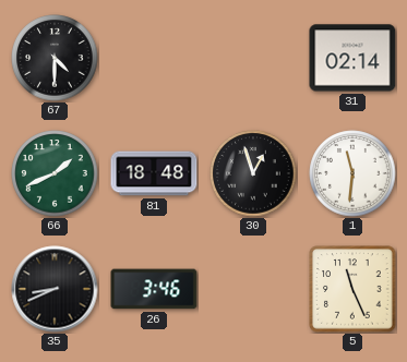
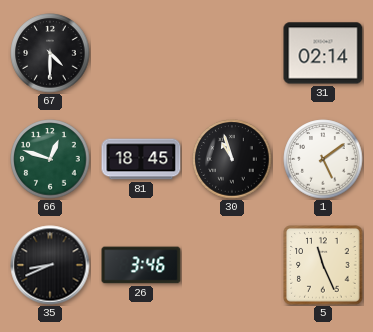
66: 1:41 -> 12:48
81: 18:48 -> 18:45
30: 12:57 -> 10:57
1: 11:31 -> 5:09
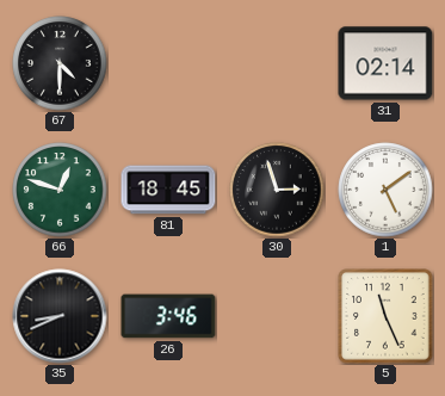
30: 10:57 -> 2:57
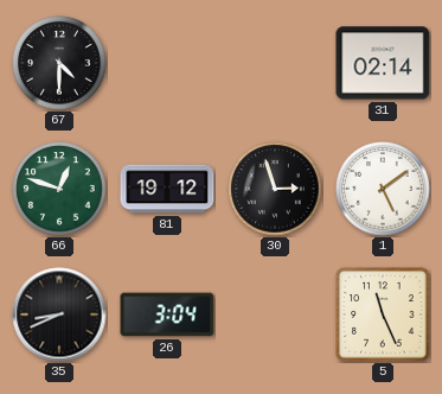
81: 18:45 -> 19:12
26: 3:46 -> 3:04
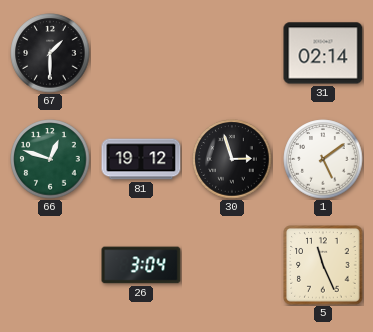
67: 4:30 -> 1:30
35: 8:41 -> none
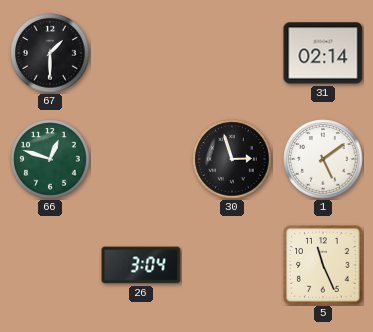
81: 19:12 -> none
